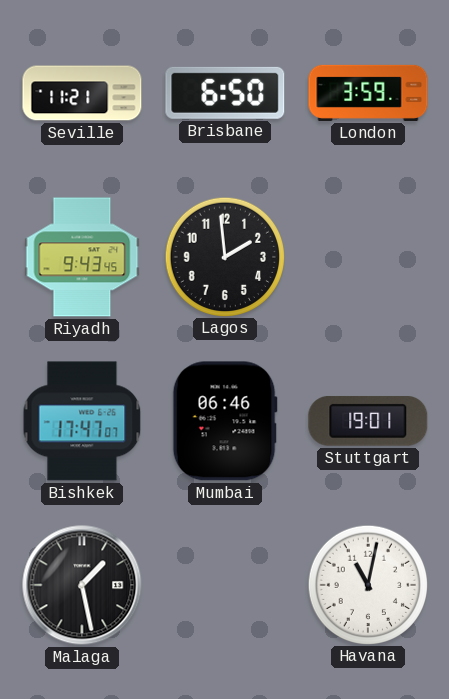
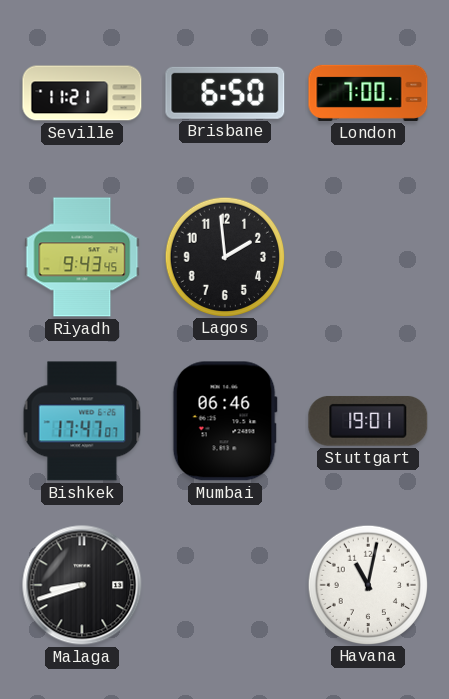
London: 3:59 -> 7:00
Malaga: 1:28 -> 8:42
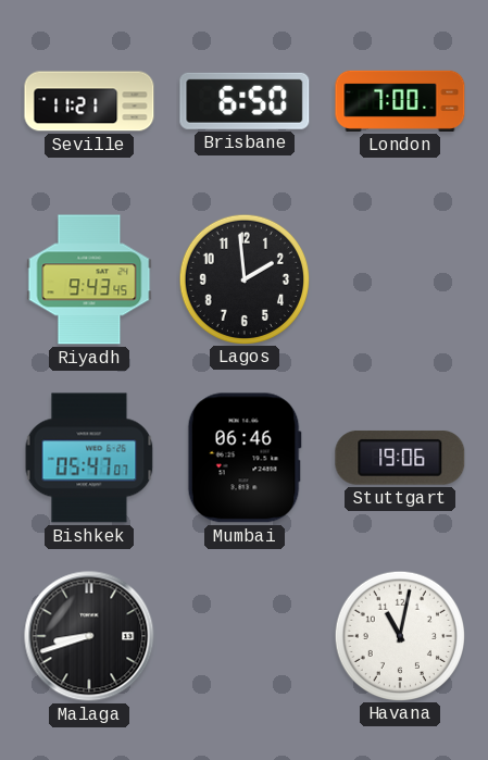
Bishkek: 17:47 -> 05:47
Stuttgart: 19:01 -> 19:06
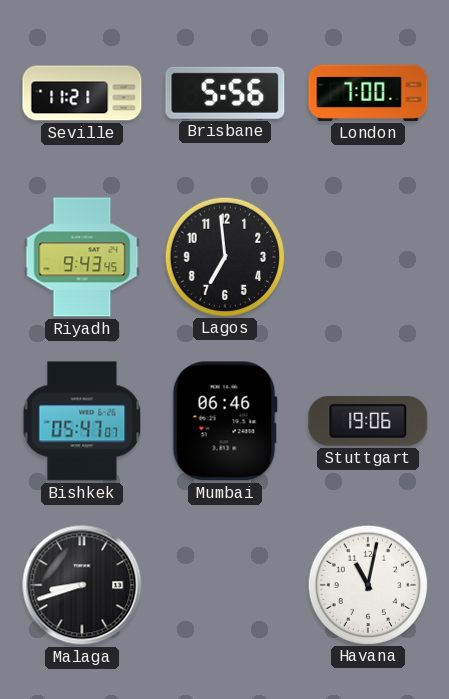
Brisbane: 6:50 -> 5:56
Lagos: 1:59 -> 6:59
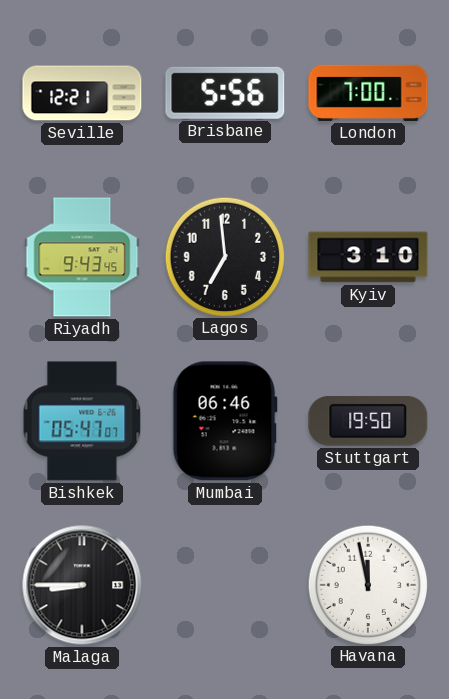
Seville: 11:21 -> 12:21
Kyiv: none -> 3:10
Stuttgart: 19:06 -> 19:50
Malaga: 8:42 -> 8:45
Havana: 11:02 -> 11:58
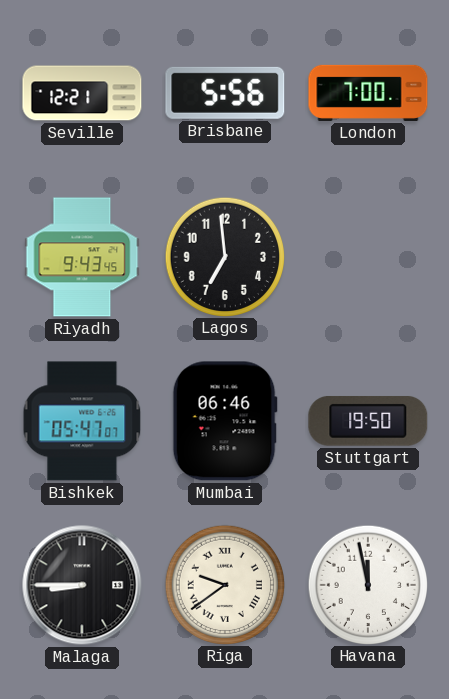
Kyiv: 3:10 -> none
Riga: none -> 9:39
